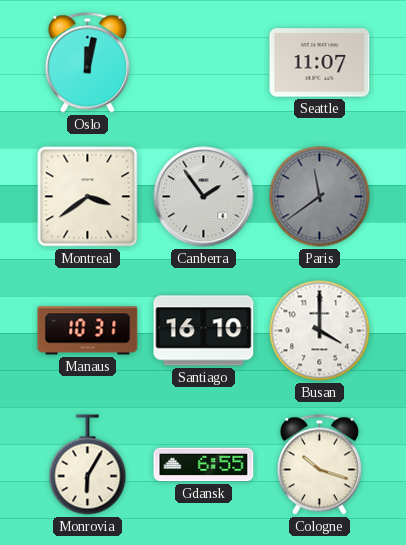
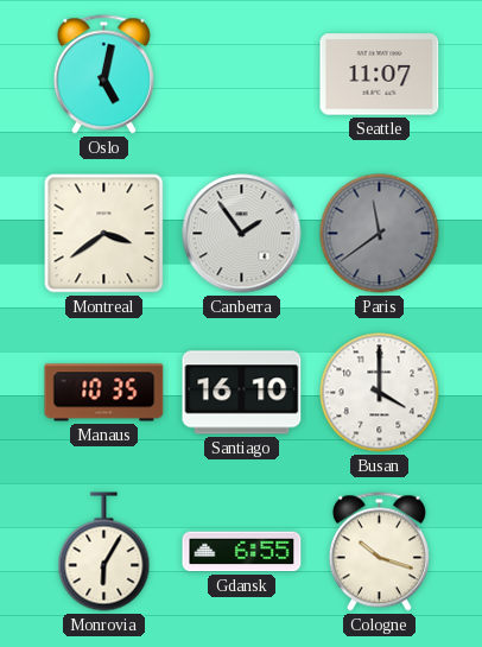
Oslo: 12:02 -> 5:02
Manaus: 10:31 -> 10:35
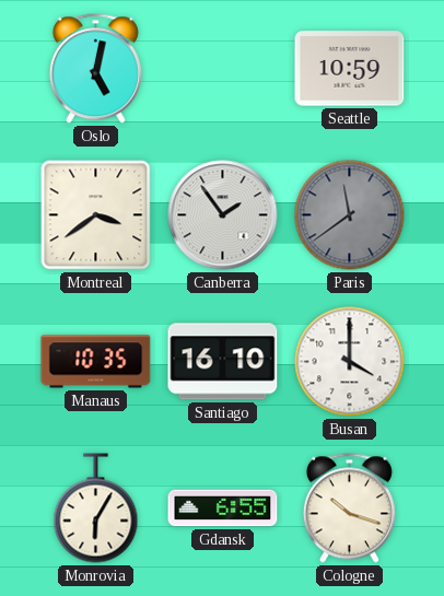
Seattle: 11:07 -> 10:59
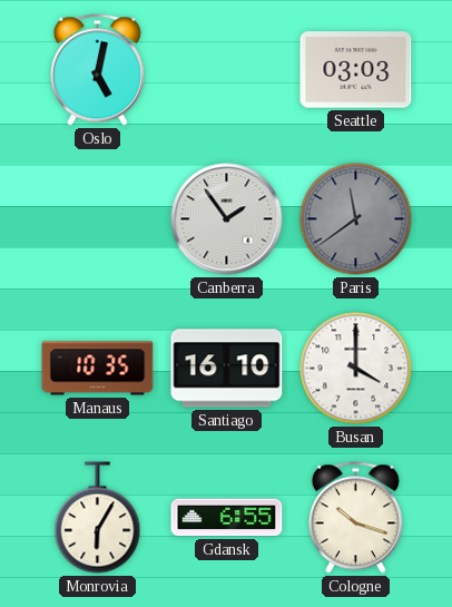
Seattle: 10:59 -> 03:03
Montreal: 3:39 -> none
